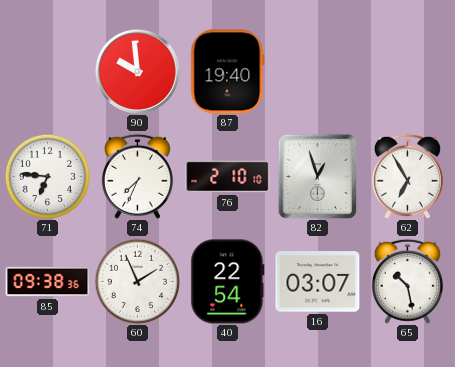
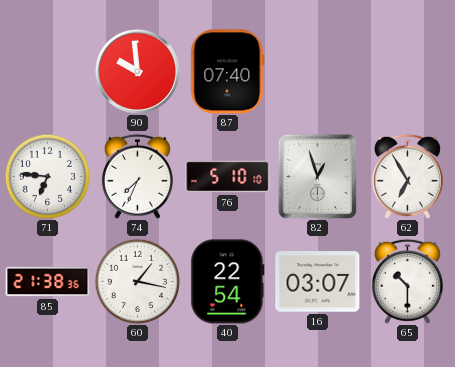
87: 19:40 -> 07:40
76: 2:10 -> 5:10
85: 09:38 -> 21:38
60: 1:56 -> 1:17
65: 10:28 -> 10:30
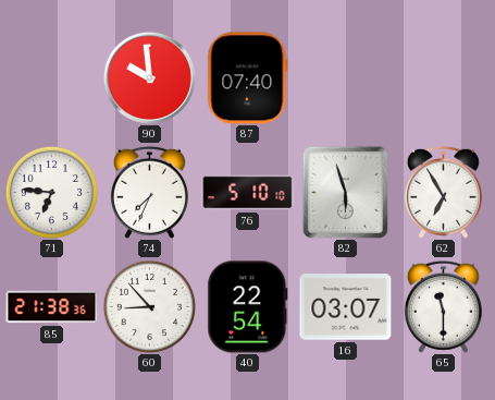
82: 12:57 -> 5:57
60: 1:17 -> 8:53
65: 10:30 -> 11:30
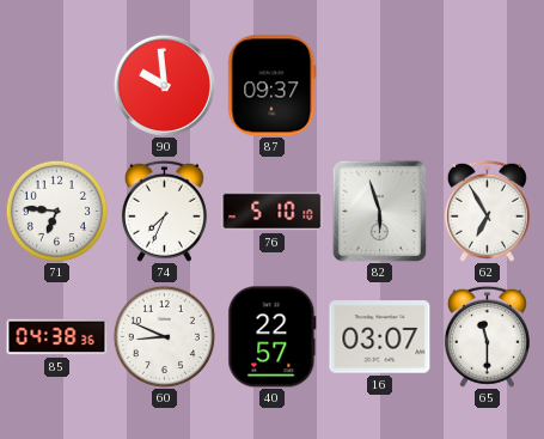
87: 07:40 -> 09:37
85: 21:38 -> 04:38
60: 8:53 -> 8:49
40: 22:54 -> 22:57
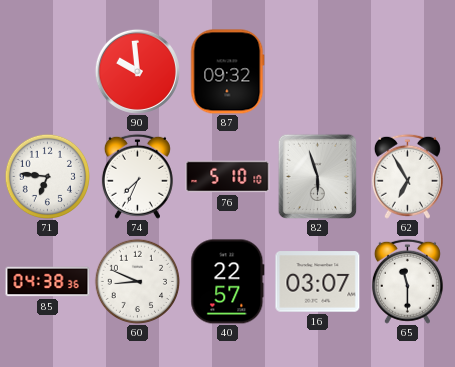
87: 09:37 -> 09:32
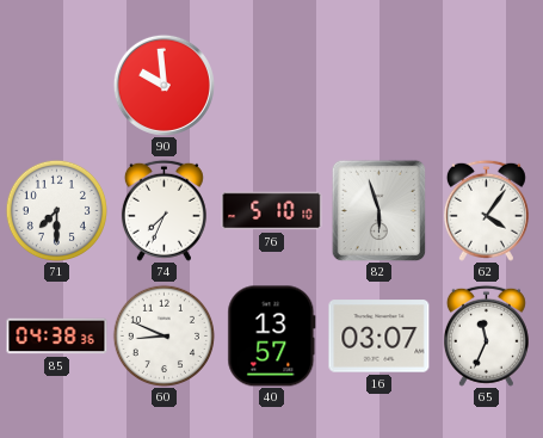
87: 09:32 -> none
71: 6:46 -> 7:30
62: 6:55 -> 4:06
40: 22:57 -> 13:57
65: 11:30 -> 11:34
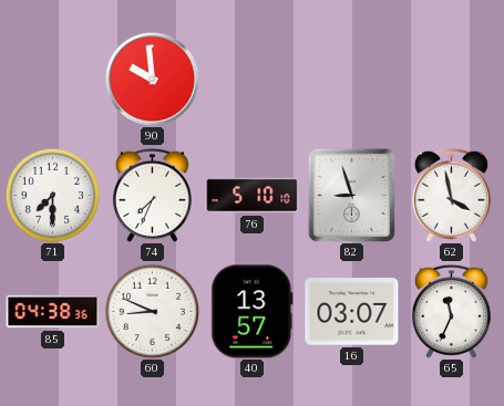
82: 5:57 -> 8:57
62: 4:06 -> 3:58
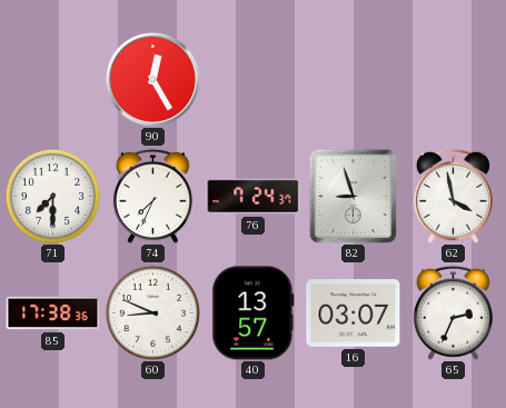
90: 9:59 -> 12:25
76: 5:10 -> 7:24
85: 04:38 -> 17:38
65: 11:34 -> 2:34
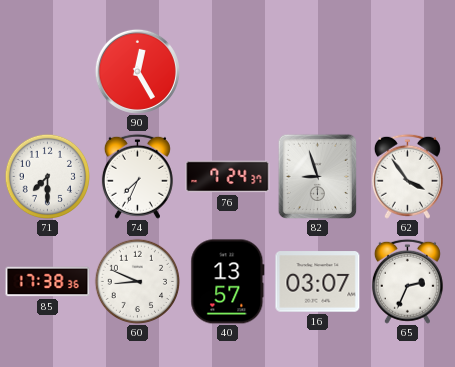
62: 3:58 -> 3:54
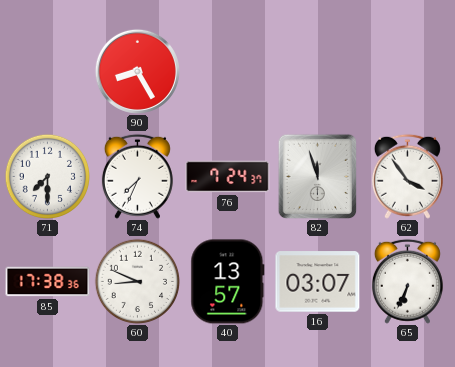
90: 12:25 -> 8:25
82: 8:57 -> 11:57
65: 2:34 -> 6:34
